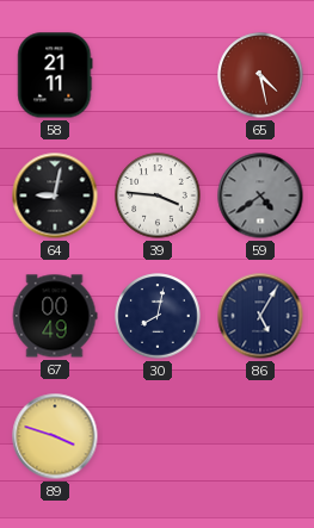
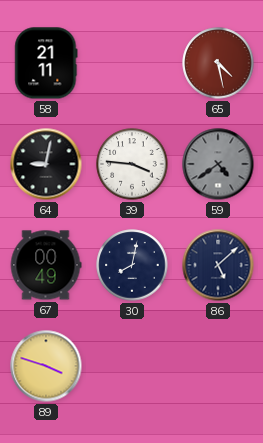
86: 5:05 -> 5:08
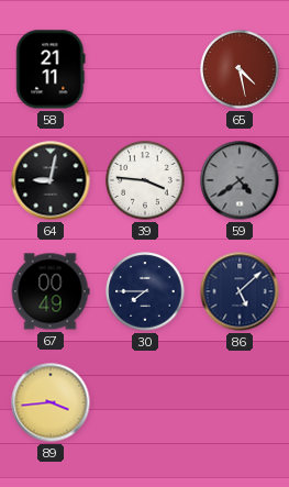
30: 8:02 -> 7:45
89: 3:48 -> 3:44
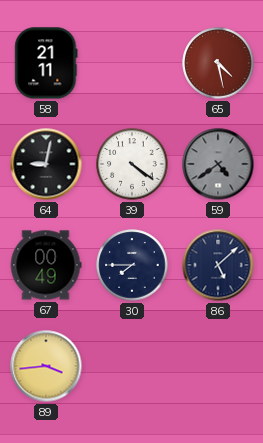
39: 3:46 -> 4:21
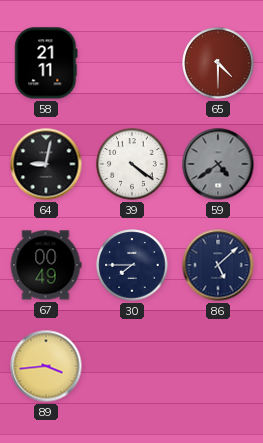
65: 4:28 -> 4:30
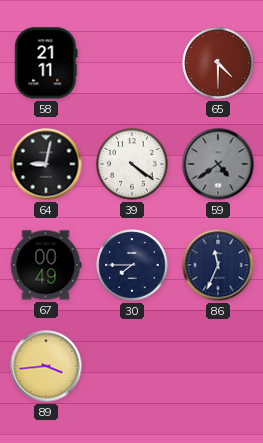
86: 5:08 -> 11:34
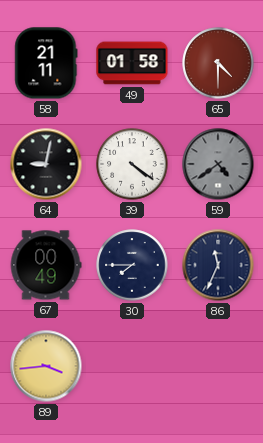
49: none -> 01:58
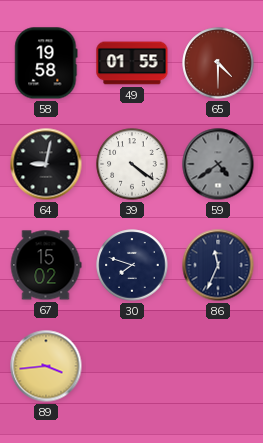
58: 21:11 -> 19:58
49: 01:58 -> 01:55
67: 00:49 -> 15:02
30: 7:45 -> 7:48
